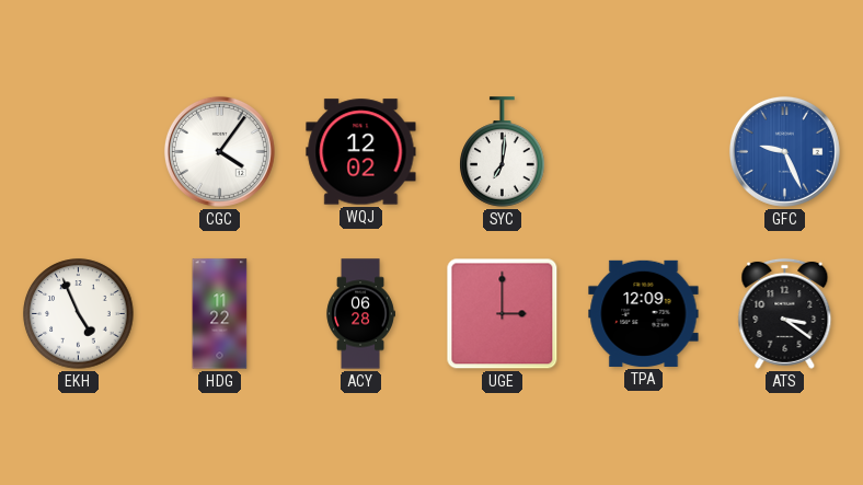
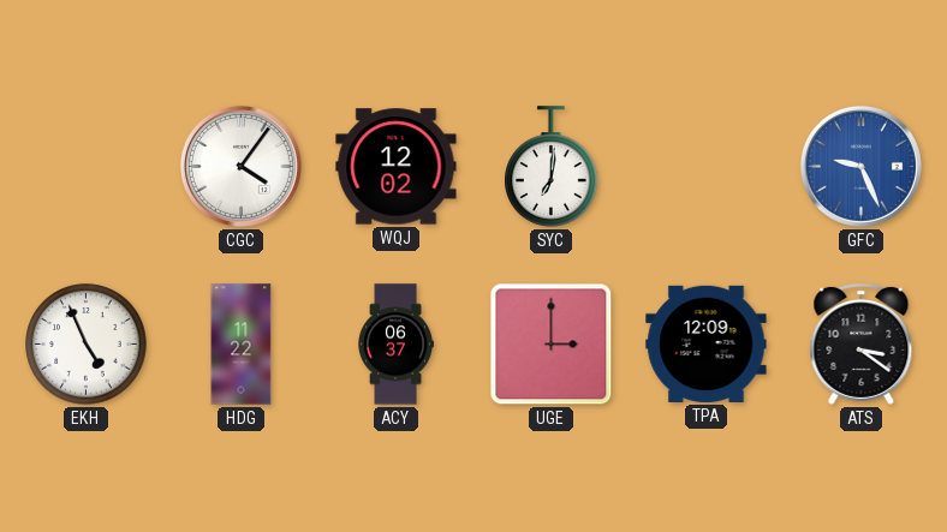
ACY: 06:28 -> 06:37
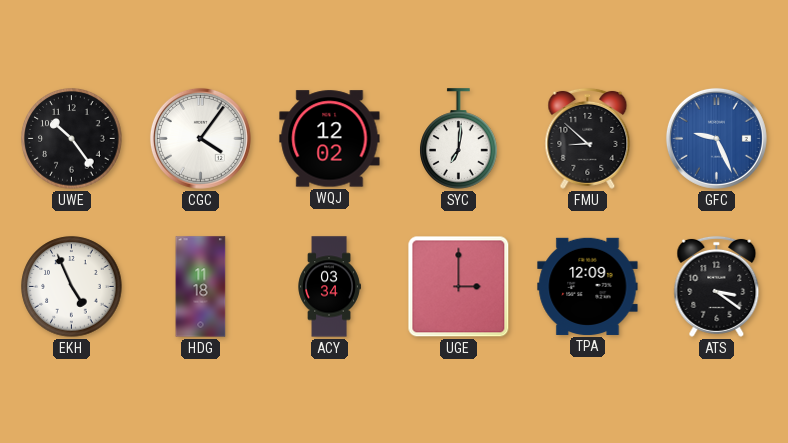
UWE: none -> 10:24
FMU: none -> 8:52
HDG: 11:22 -> 11:18
ACY: 06:37 -> 03:34
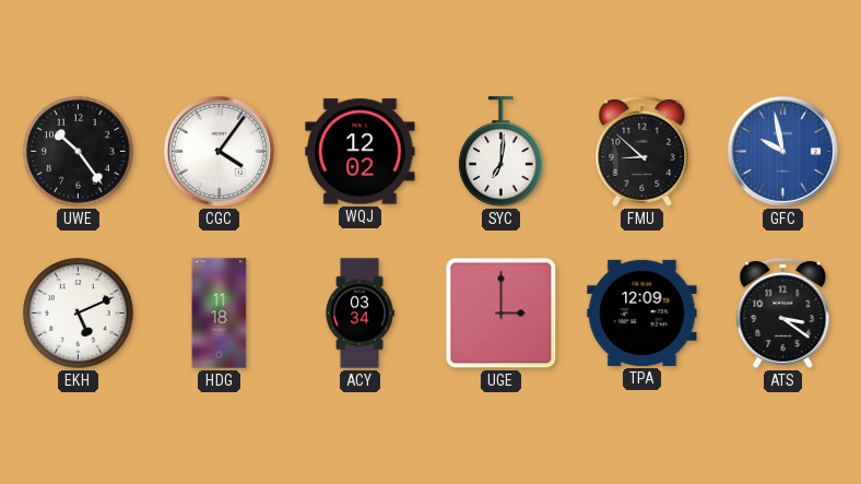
GFC: 9:26 -> 9:58
EKH: 4:56 -> 5:11
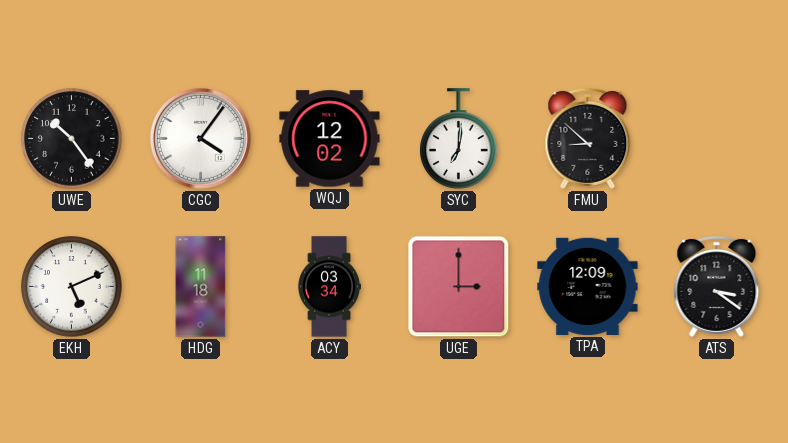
GFC: 9:58 -> none
